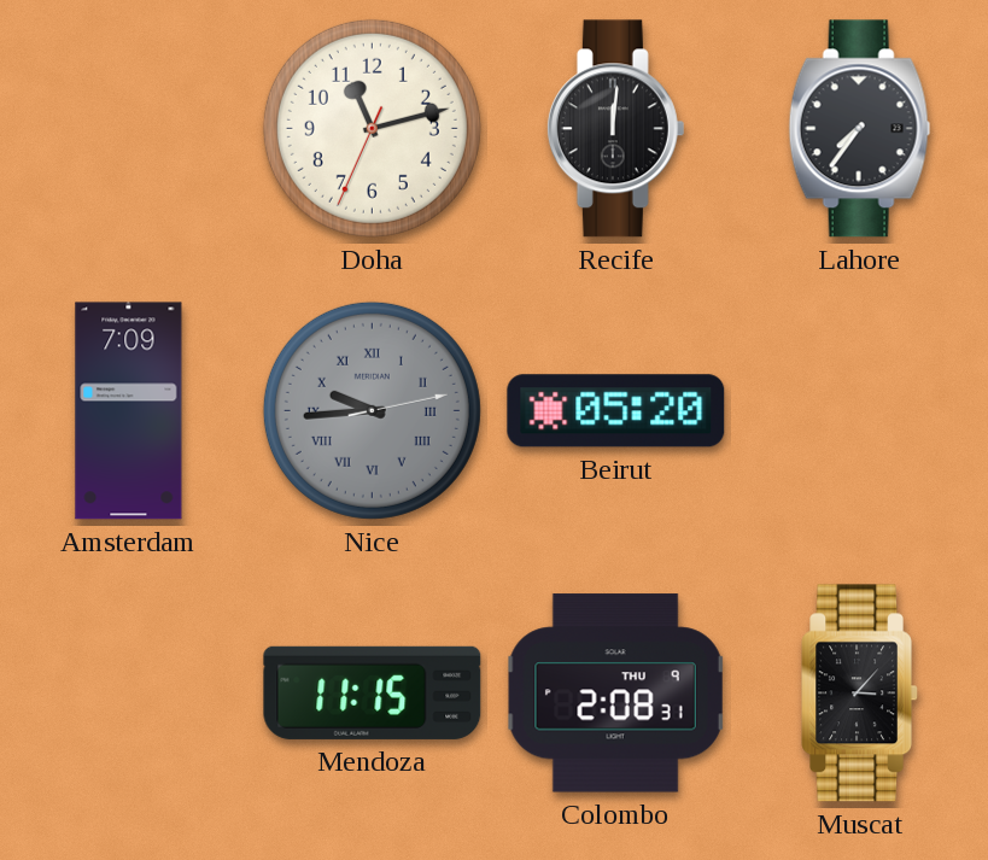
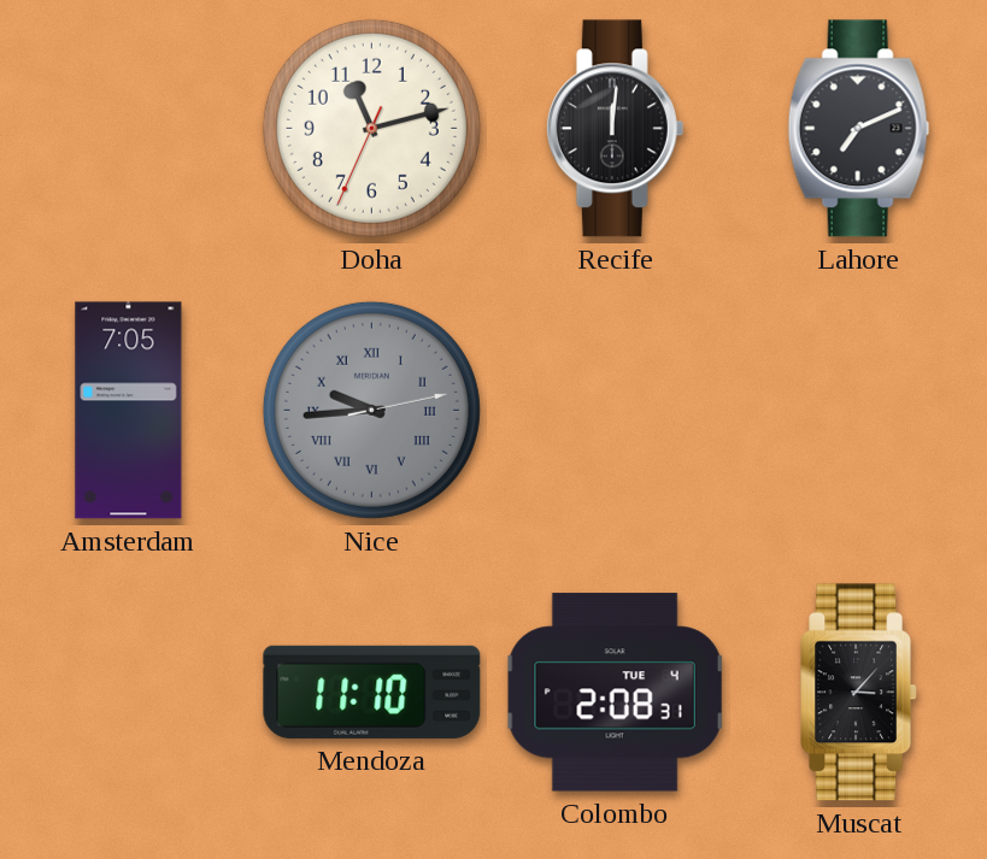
Lahore: 7:36 -> 7:11
Amsterdam: 7:09 -> 7:05
Beirut: 05:20 -> none
Mendoza: 11:15 -> 11:10
Colombo date: THU 9 -> TUE 4
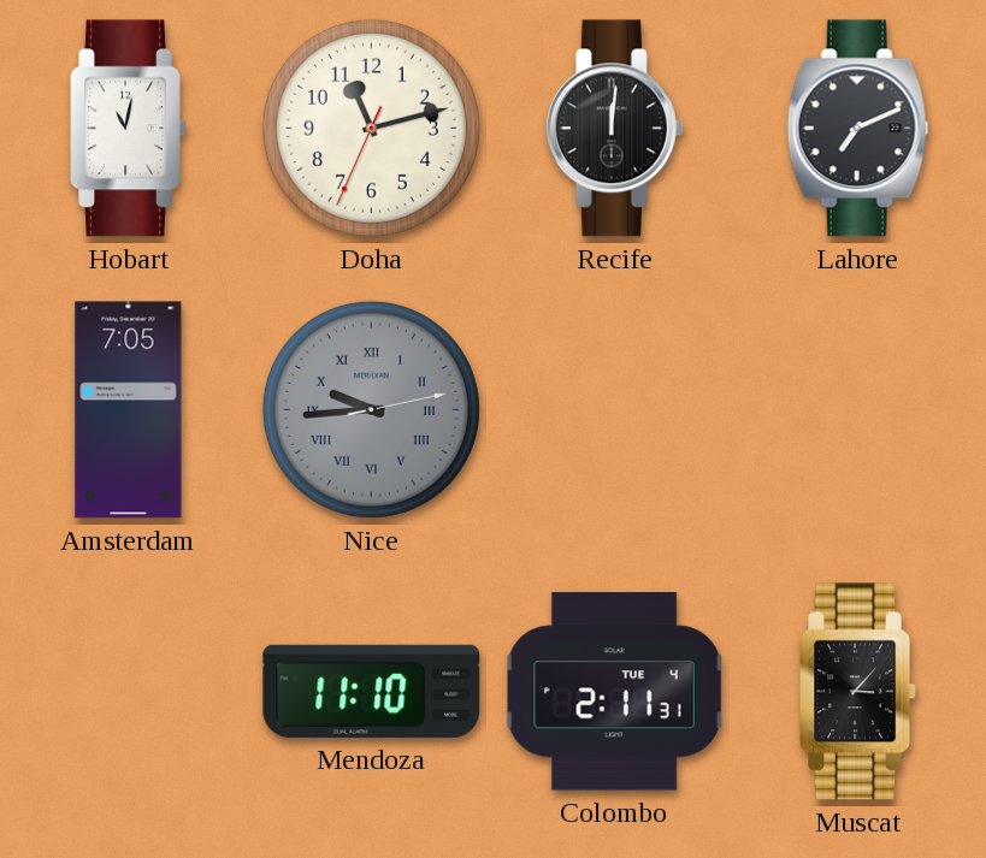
Hobart: none -> 11:02
Colombo: 2:08 -> 2:11
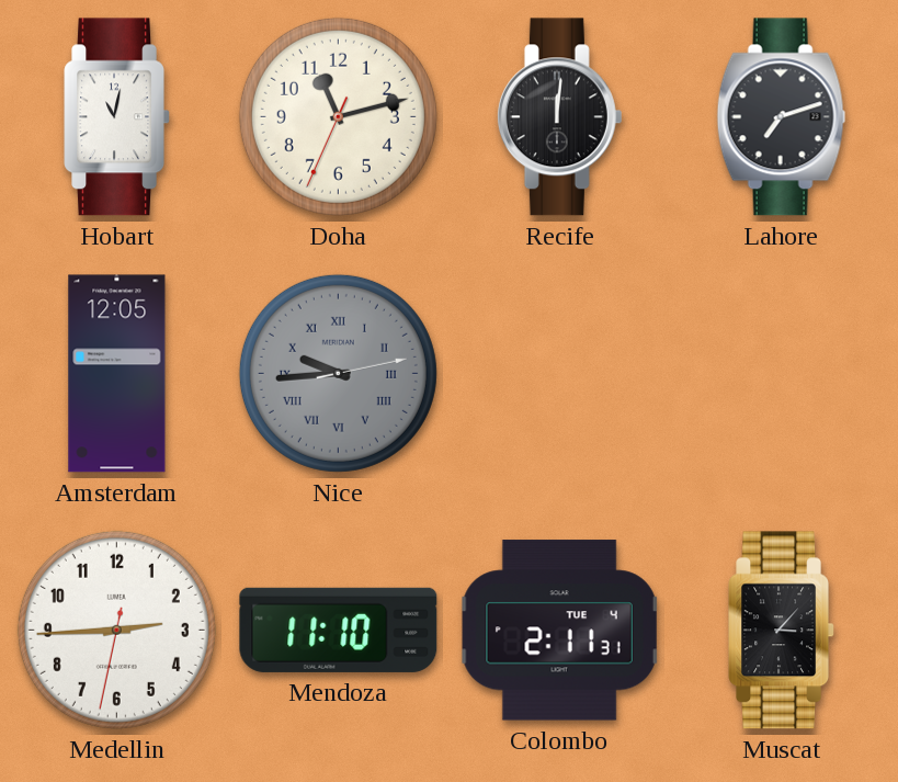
Lahore: 7:11 -> 7:12
Amsterdam: 7:05 -> 12:05
Medellin: none -> 2:44
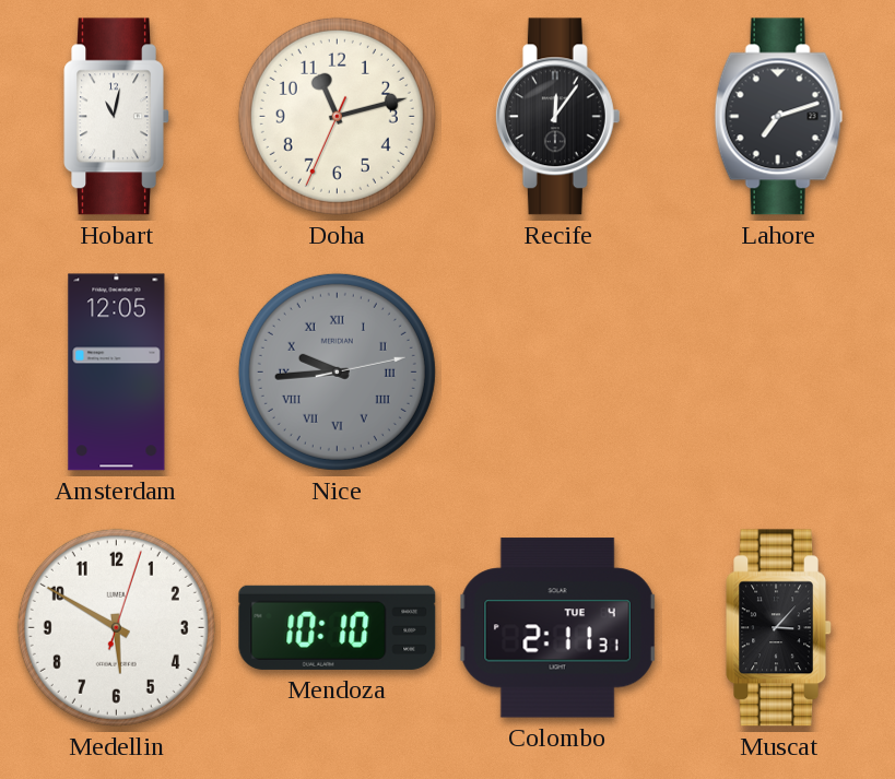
Recife: 12:01 -> 12:06
Medellin: 2:44 -> 5:50
Mendoza: 11:10 -> 10:10
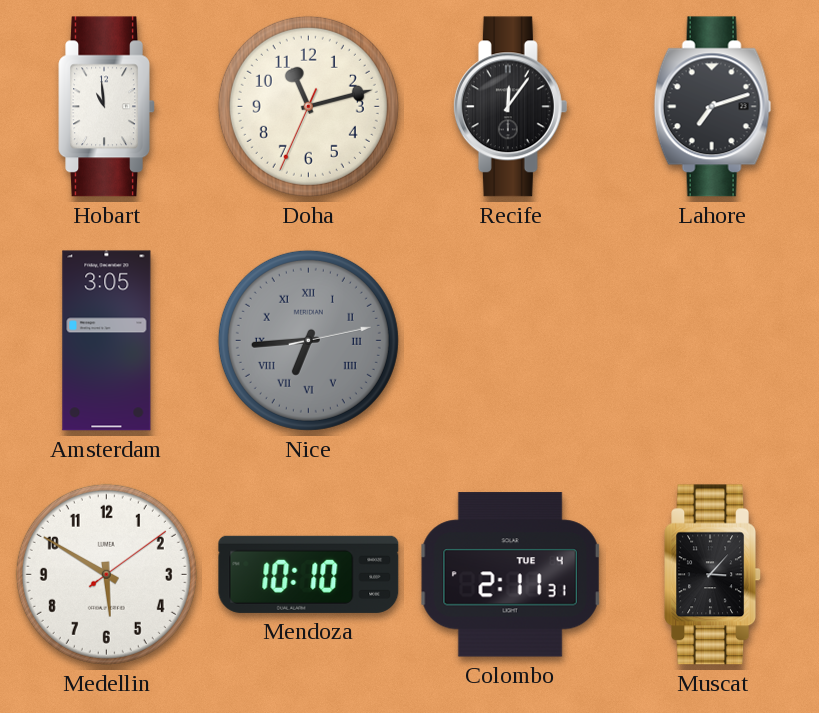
Hobart: 11:02 -> 10:59
Amsterdam: 12:05 -> 3:05
Nice: 9:44 -> 6:44
Medellin: 5:50:03 -> 5:50:09
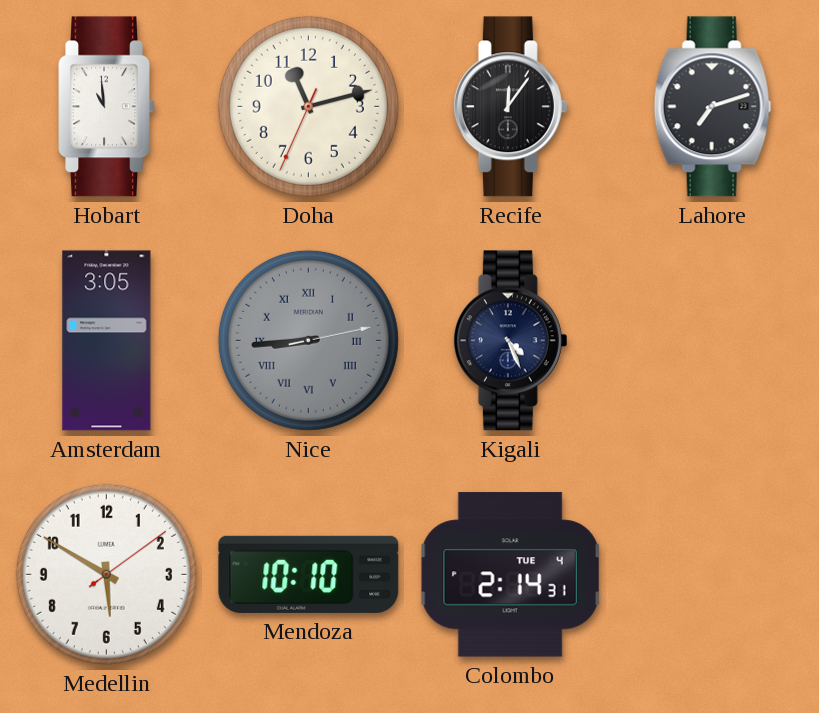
Nice: 6:44 -> 8:44
Kigali: none -> 4:26
Colombo: 2:11 -> 2:14
Muscat: 3:07 -> none
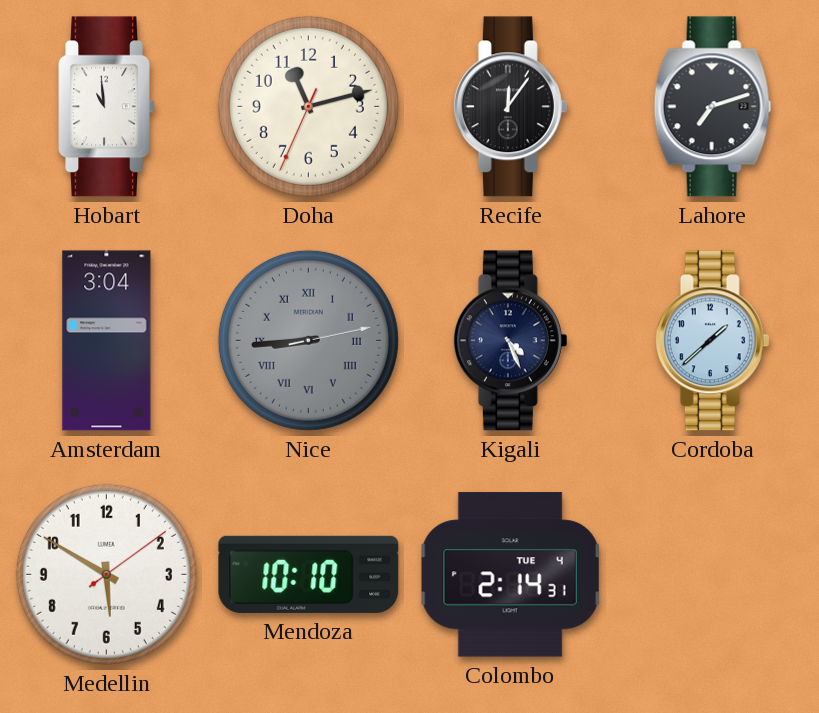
Amsterdam: 3:05 -> 3:04
Cordoba: none -> 1:38
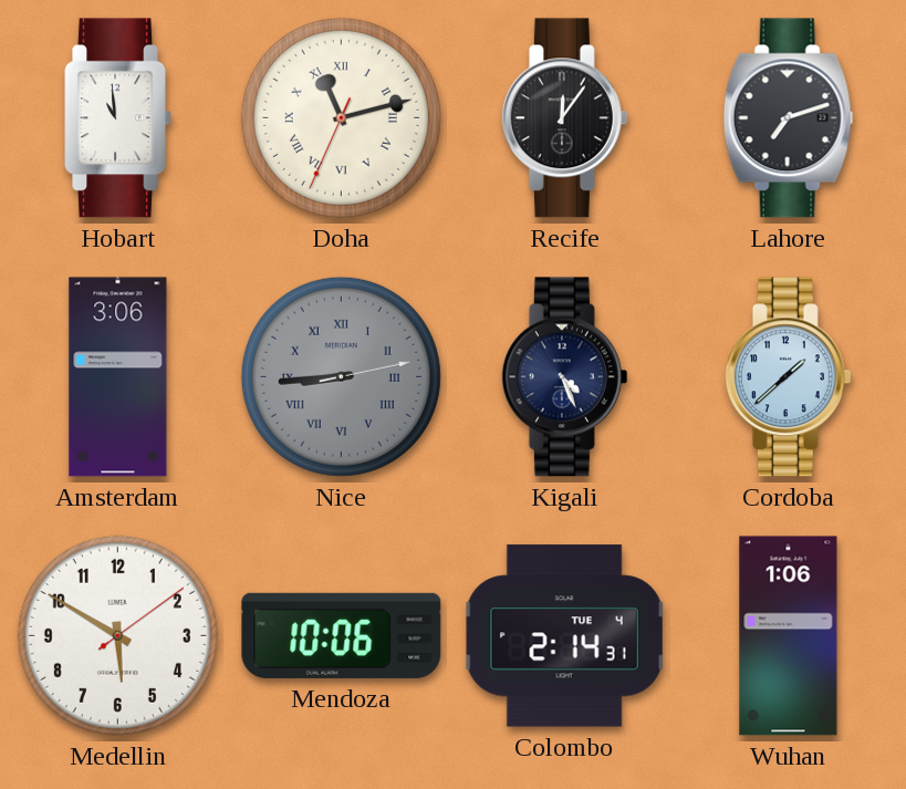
Doha numerals: Arabic -> Roman
Amsterdam: 3:04 -> 3:06
Mendoza: 10:10 -> 10:06
Wuhan: none -> 1:06
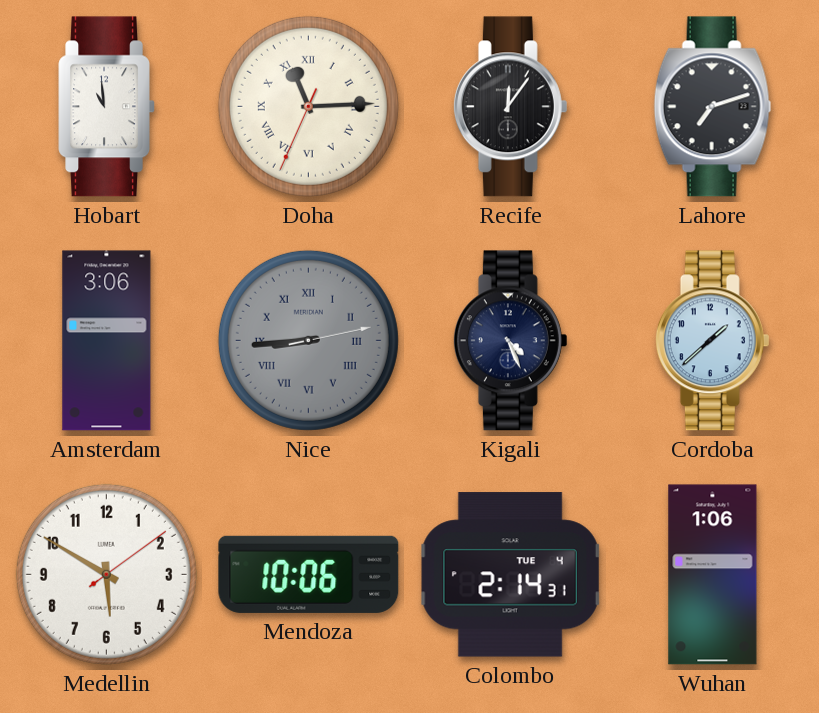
Doha: 11:12 -> 11:14
